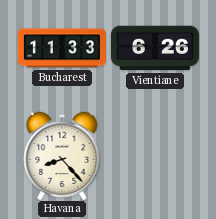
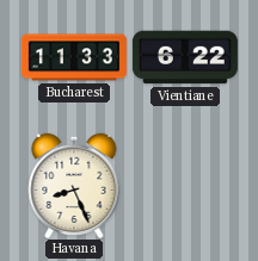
Vientiane: 6:26 -> 6:22
Havana: 8:23 -> 8:26
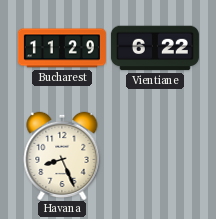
Bucharest: 11:33 -> 11:29
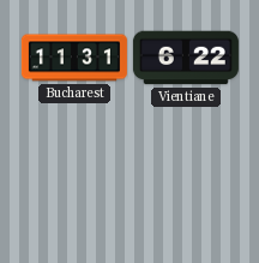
Bucharest: 11:29 -> 11:31
Havana: 8:26 -> none
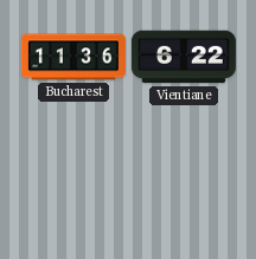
Bucharest: 11:31 -> 11:36
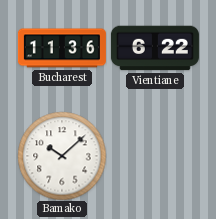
Bamako: none -> 10:08
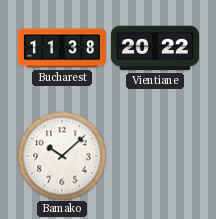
Bucharest: 11:36 -> 11:38
Vientiane: 6:22 -> 20:22
